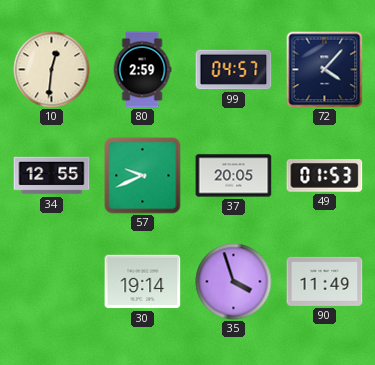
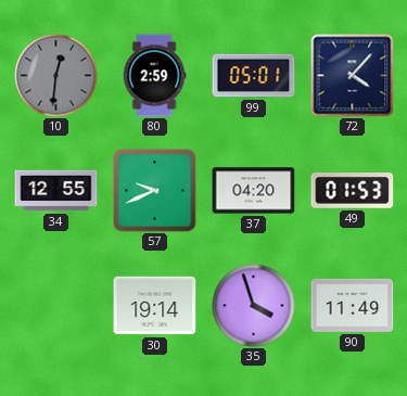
10 dial: cream -> grey
99: 04:57 -> 05:01
37: 20:05 -> 04:20
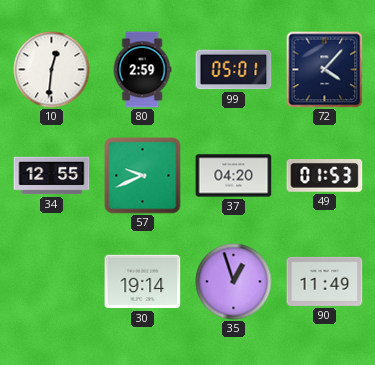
10 dial: grey -> white
35: 3:57 -> 12:57
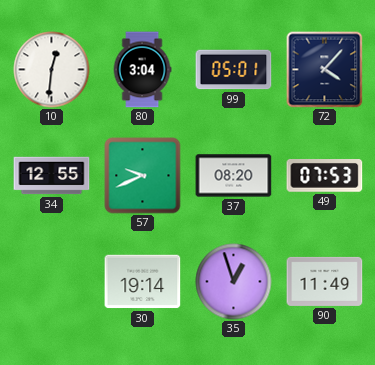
80: 2:59 -> 3:04
37: 04:20 -> 08:20
49: 01:53 -> 07:53
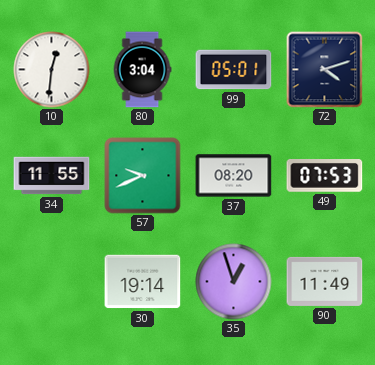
72: 4:07 -> 4:12
34: 12:55 -> 11:55
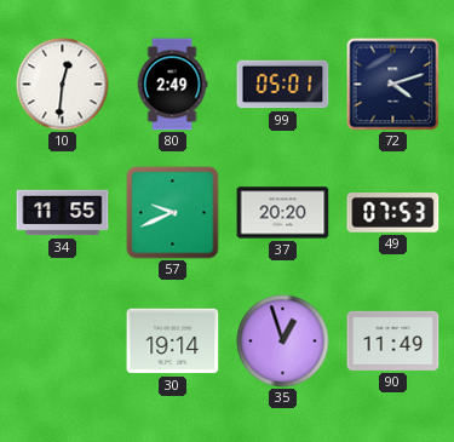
80: 3:04 -> 2:49
37: 08:20 -> 20:20
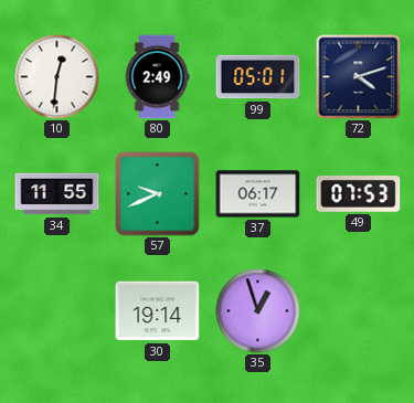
37: 20:20 -> 06:17
90: 11:49 -> none
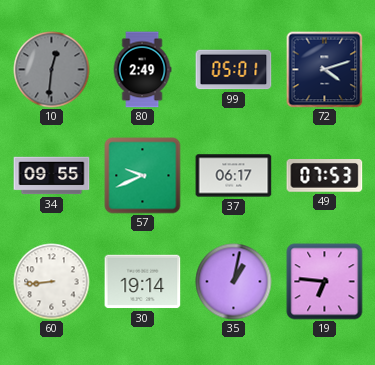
10 dial: white -> grey
34: 11:55 -> 09:55
60: none -> 8:44
35: 12:57 -> 1:02
19: none -> 6:46
